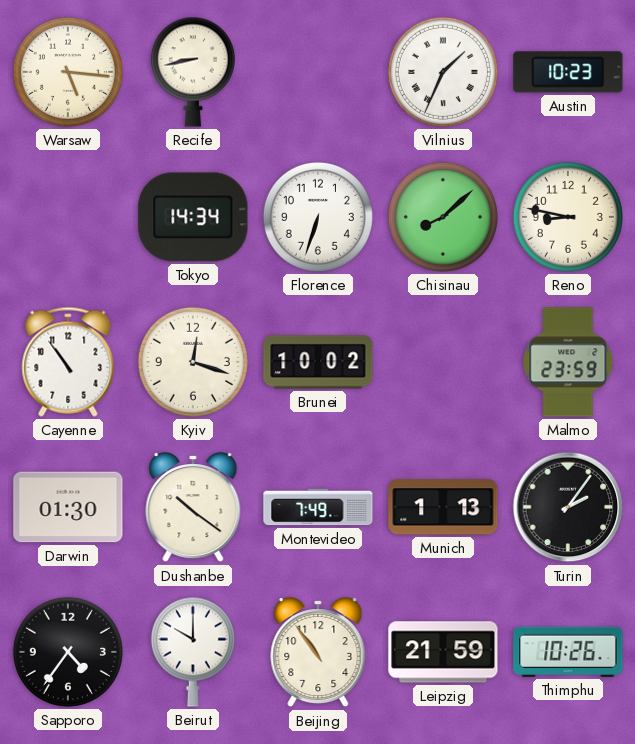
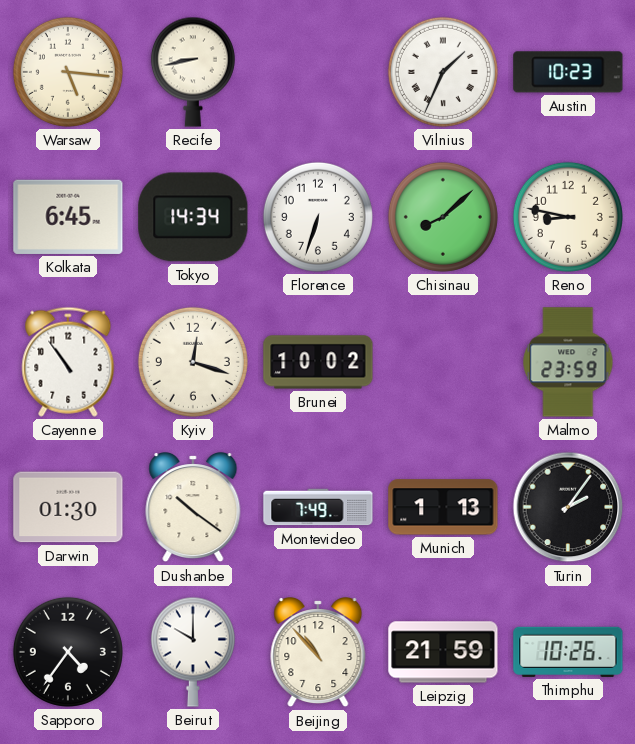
Kolkata: none -> 6:45
Beijing: 10:54 -> 10:53
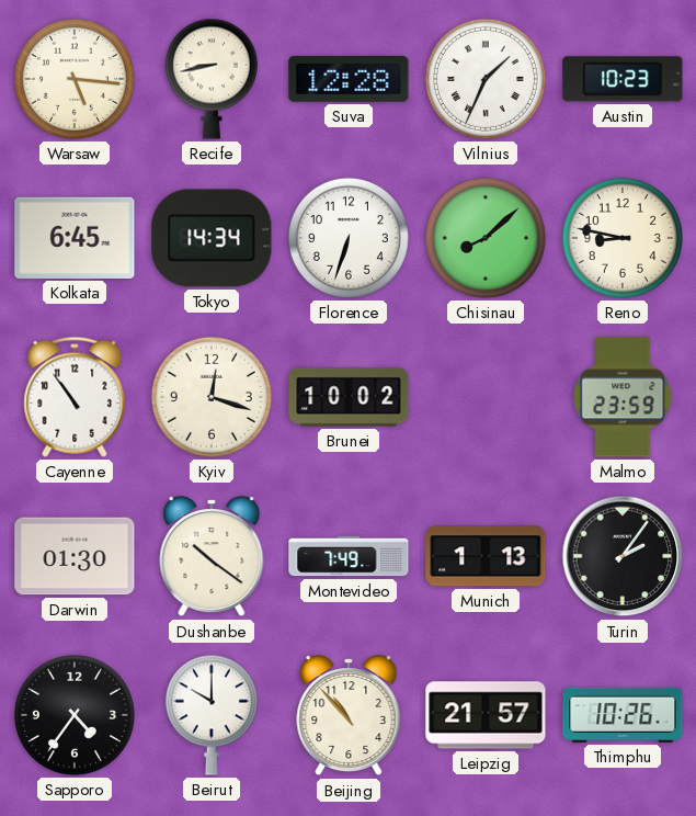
Suva: none -> 12:28
Leipzig: 21:59 -> 21:57
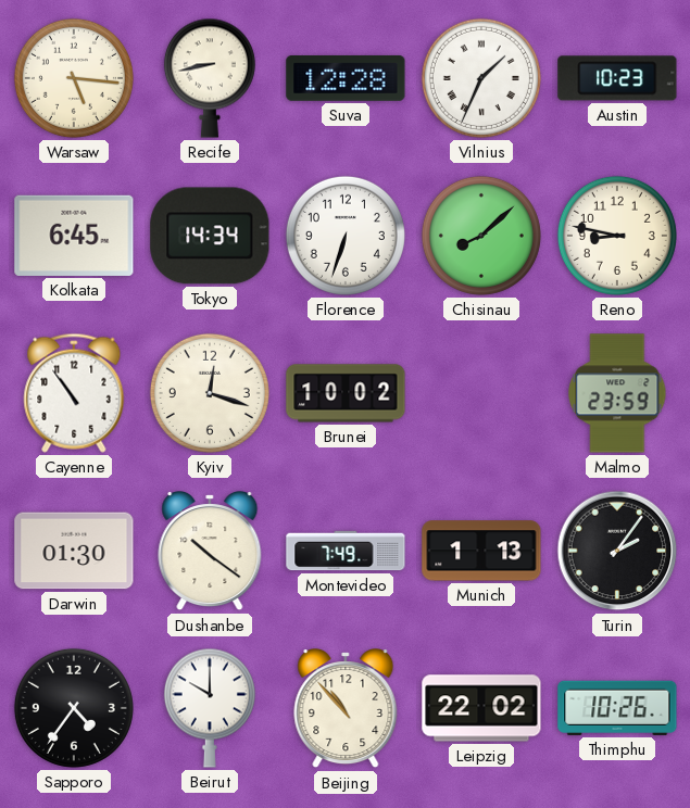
Leipzig: 21:57 -> 22:02
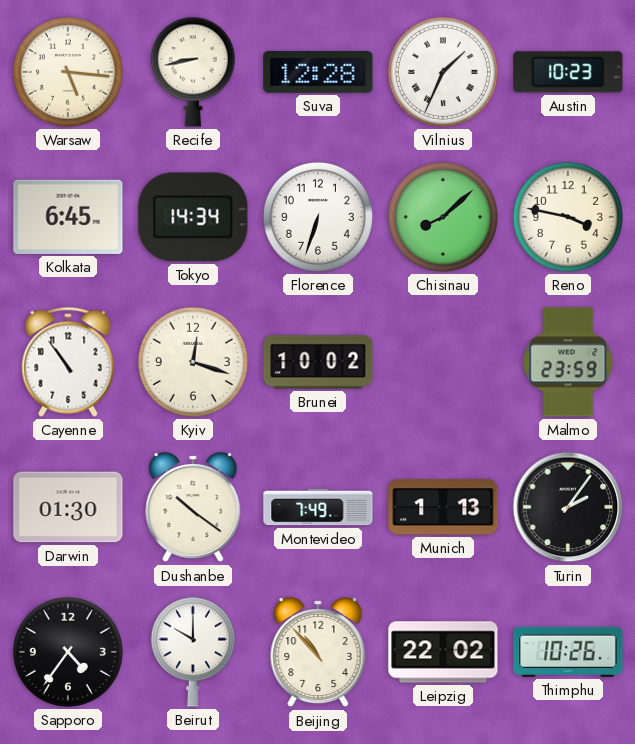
Reno: 8:47 -> 3:47
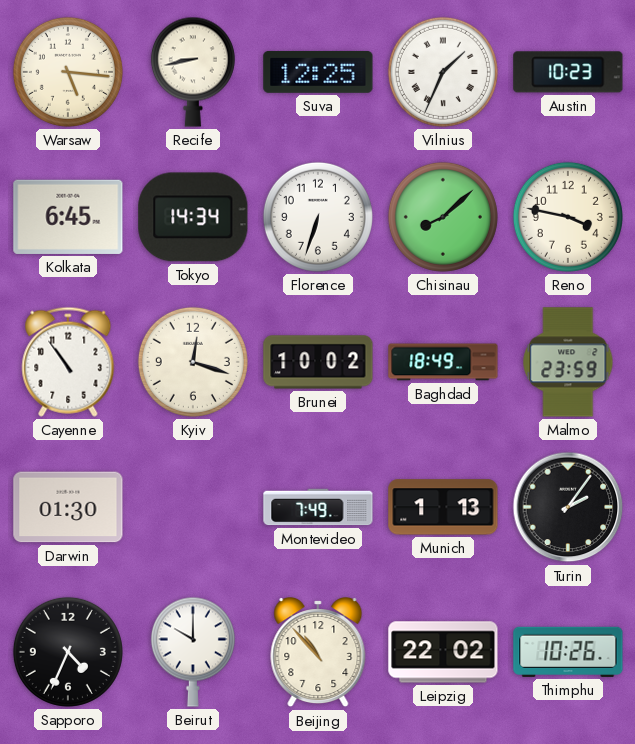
Suva: 12:28 -> 12:25
Baghdad: none -> 18:49
Dushanbe: 10:21 -> none
Sapporo: 4:36 -> 4:34
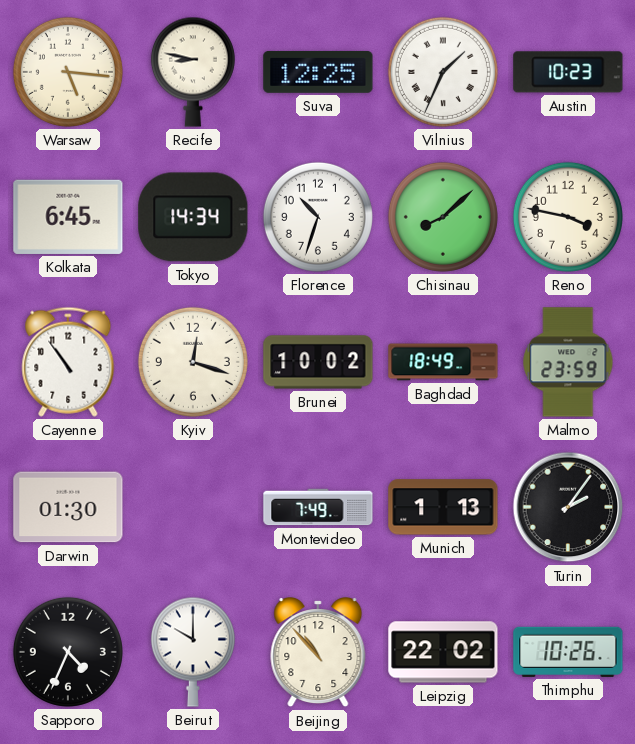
Recife: 8:43 -> 8:47
Florence: 6:33 -> 10:33
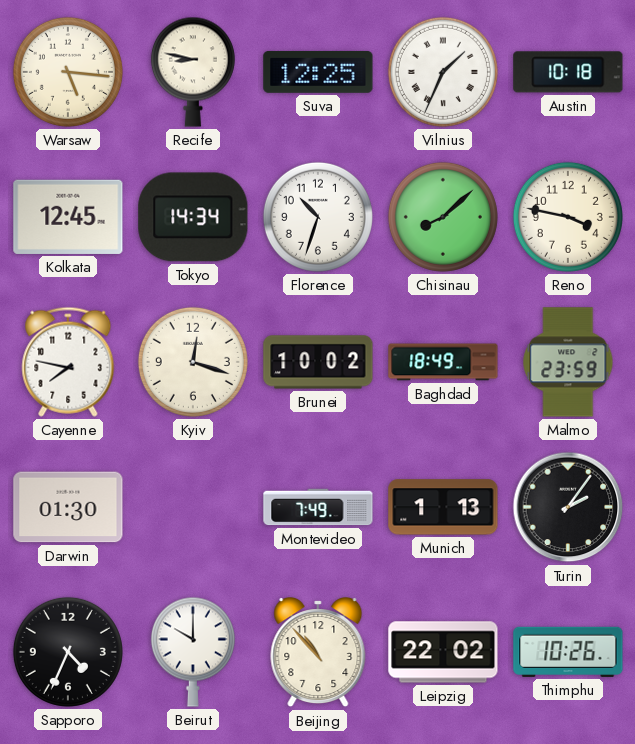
Austin: 10:23 -> 10:18
Kolkata: 6:45 -> 12:45
Cayenne: 10:54 -> 7:47
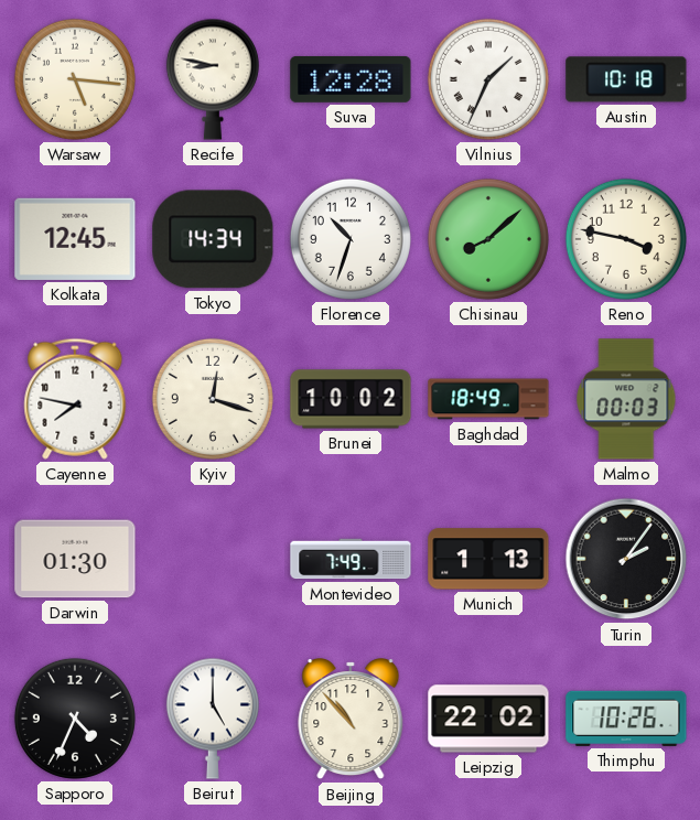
Suva: 12:25 -> 12:28
Malmo: 23:59 -> 00:03
Beirut: 10:00 -> 5:00
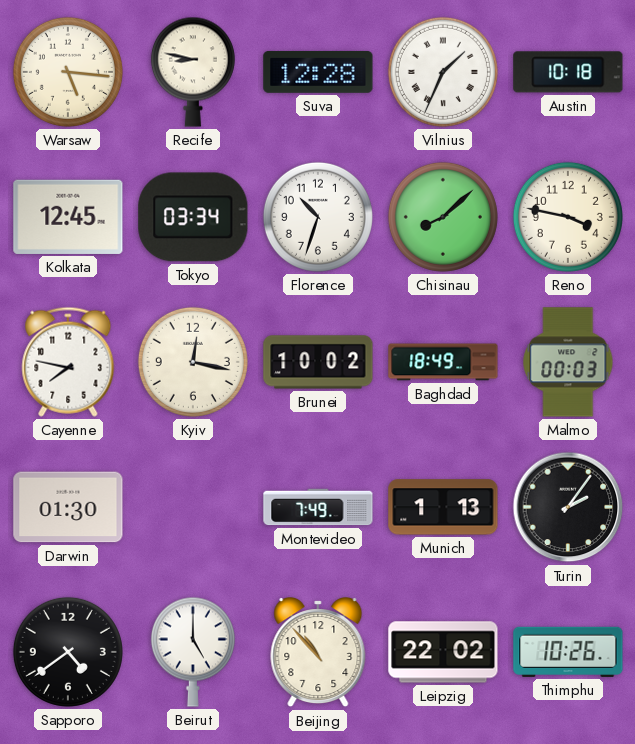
Tokyo: 14:34 -> 03:34
Kyiv: 12:18 -> 12:17
Sapporo: 4:34 -> 4:39
